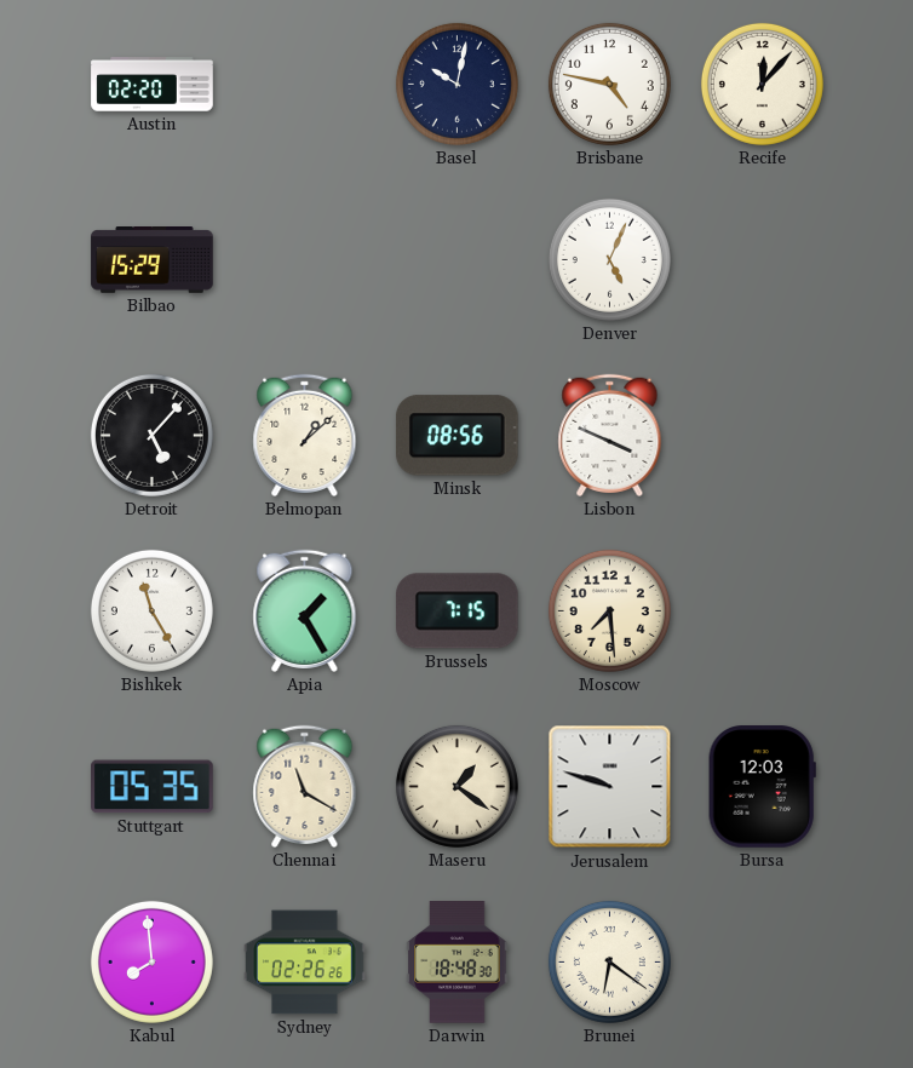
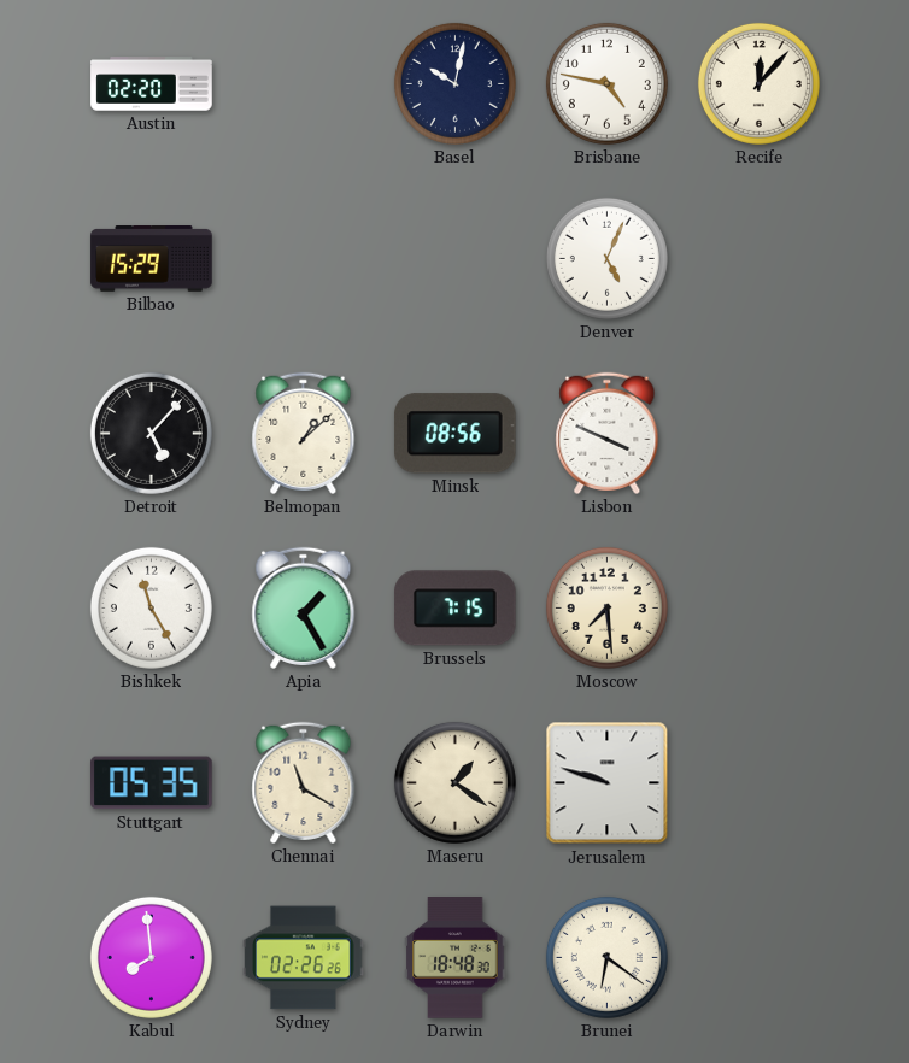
Bursa: 12:03 -> none
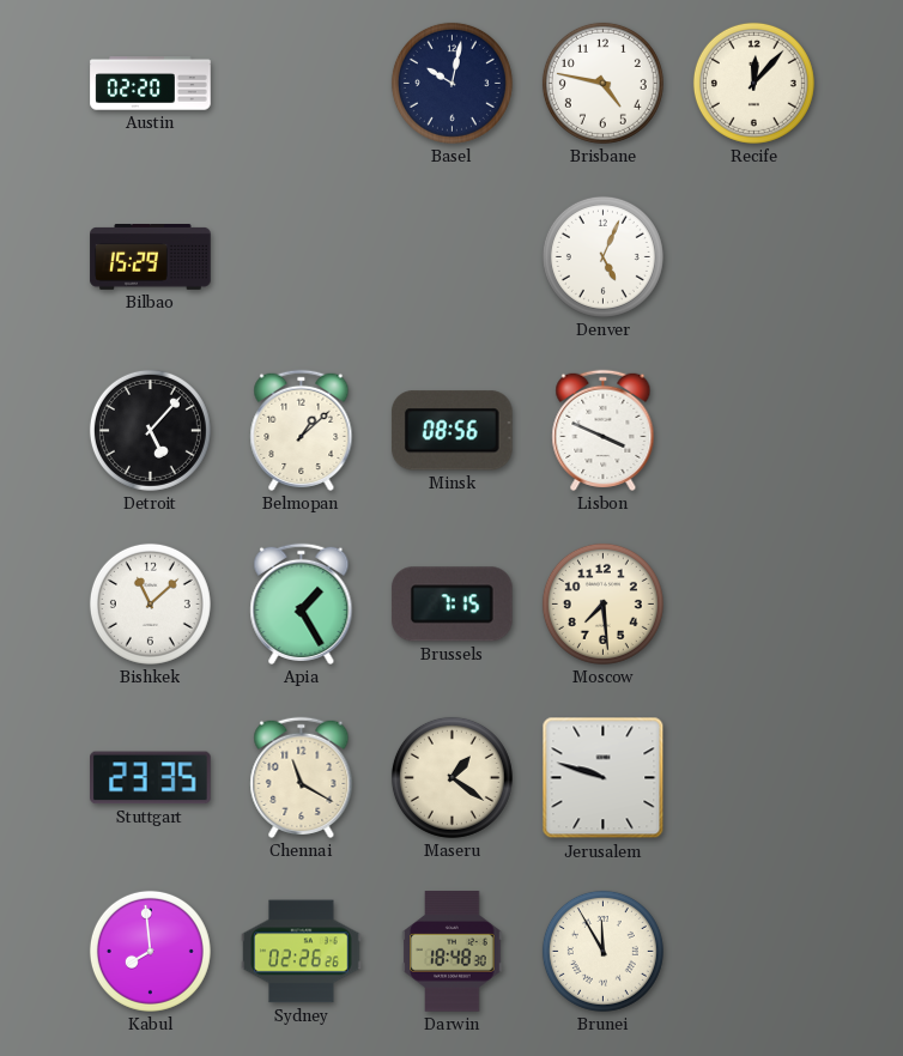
Bishkek: 11:25 -> 11:08
Stuttgart: 05:35 -> 23:35
Brunei: 6:21 -> 11:55
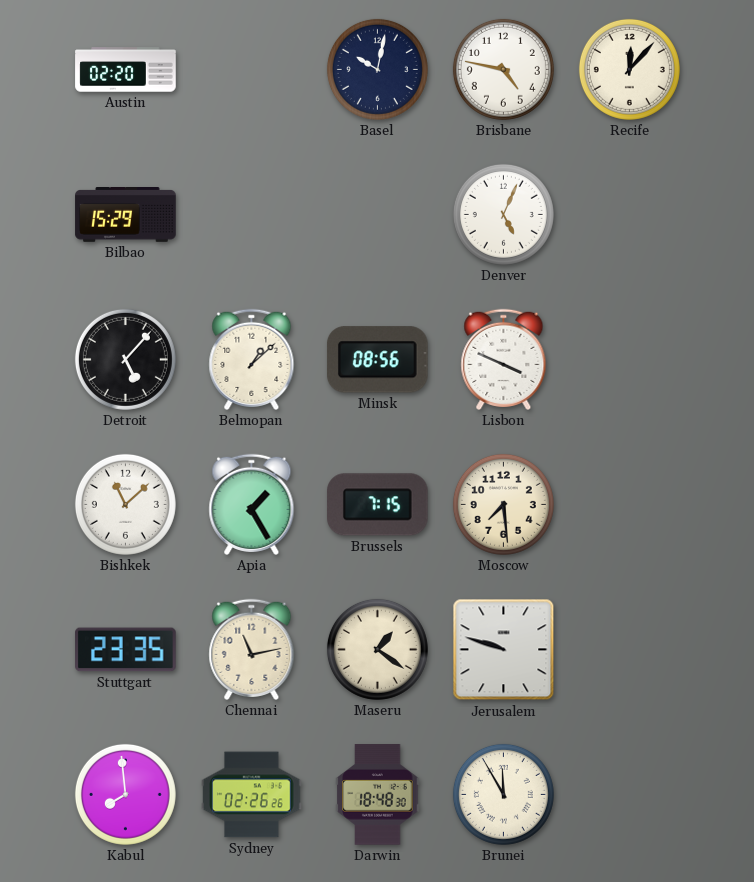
Chennai: 11:20 -> 11:13
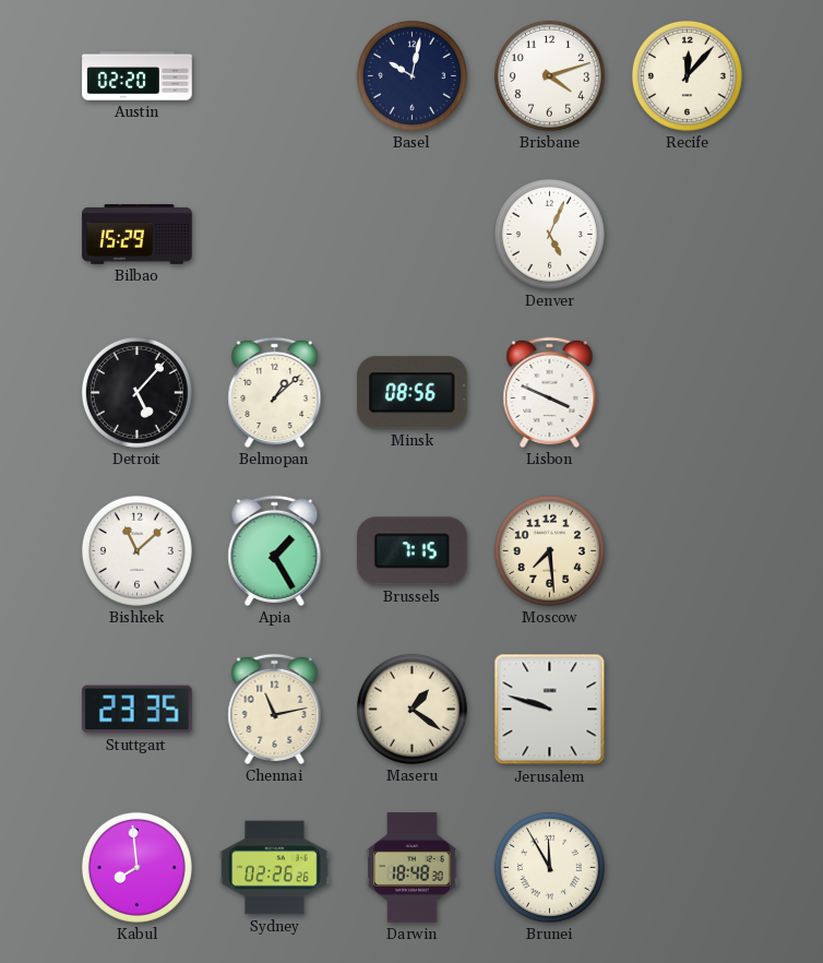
Brisbane: 4:47 -> 4:12
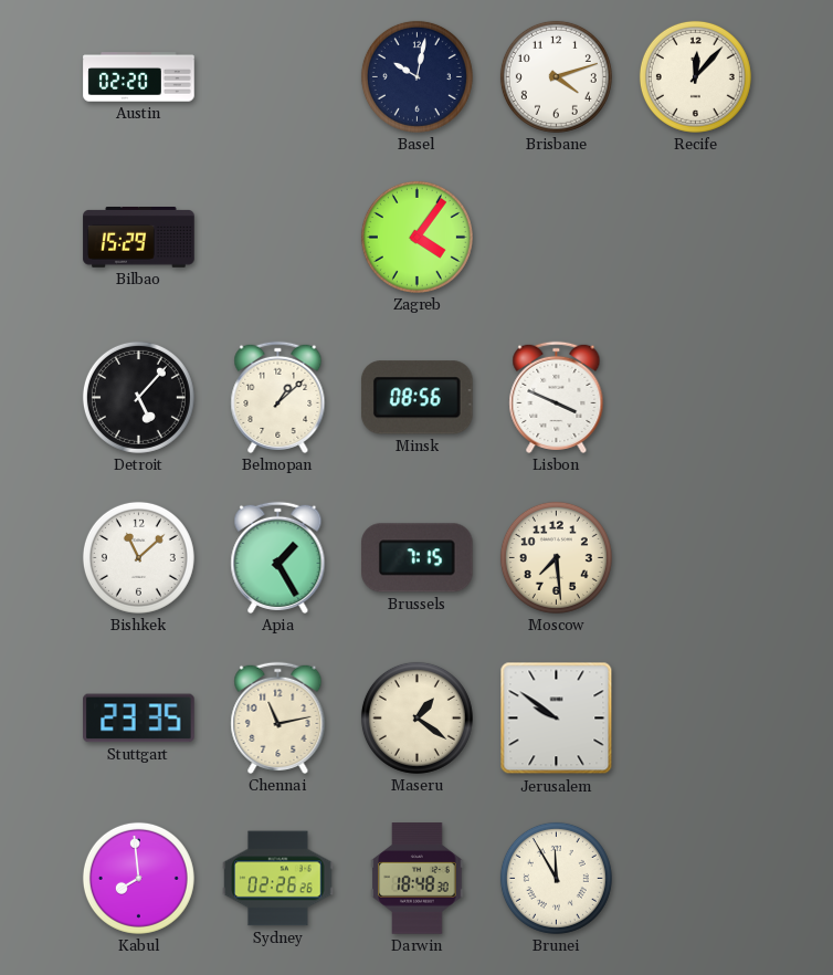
Zagreb: none -> 4:06
Denver: 5:04 -> none
Jerusalem: 9:48 -> 9:51
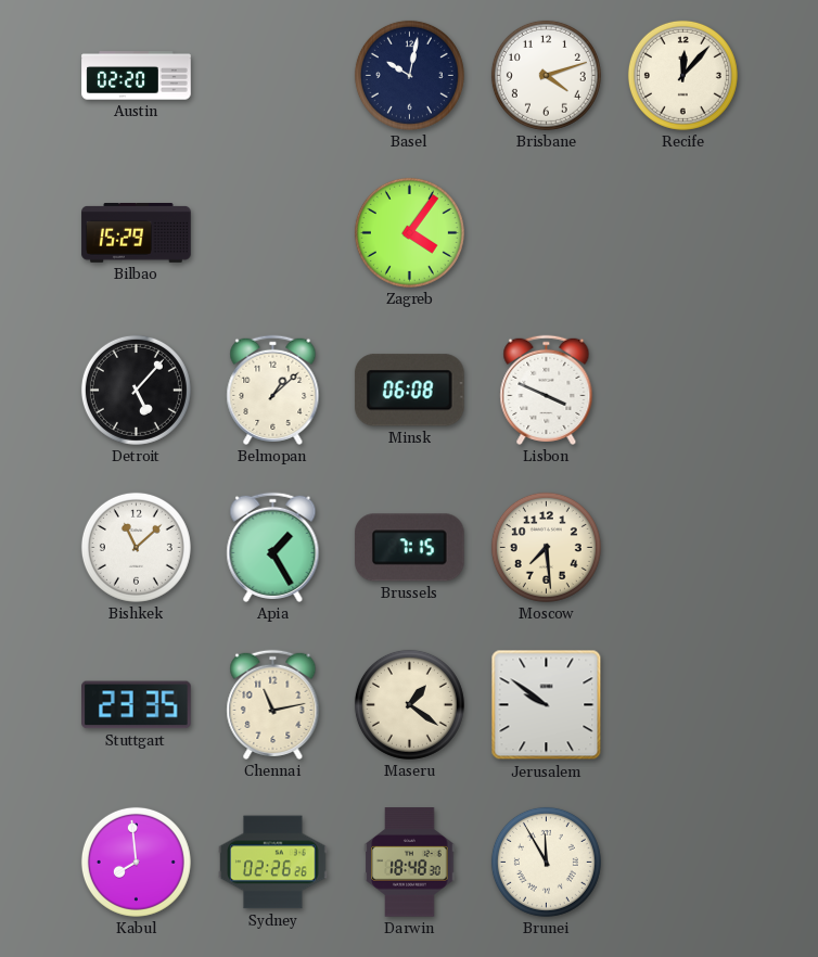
Minsk: 08:56 -> 06:08
